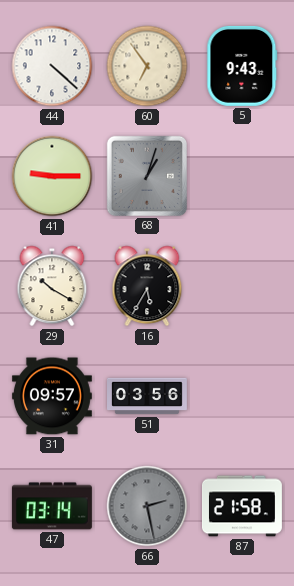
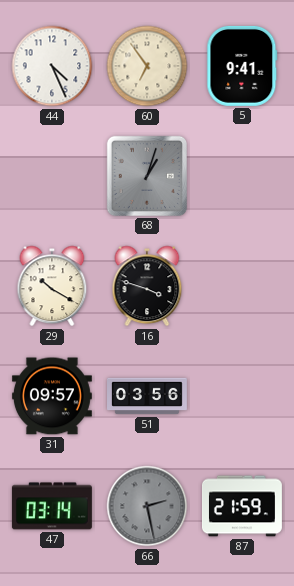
44: 4:22 -> 4:26
5: 9:43 -> 9:41
41: 9:15 -> none
16: 5:35 -> 3:48
87: 21:58 -> 21:59
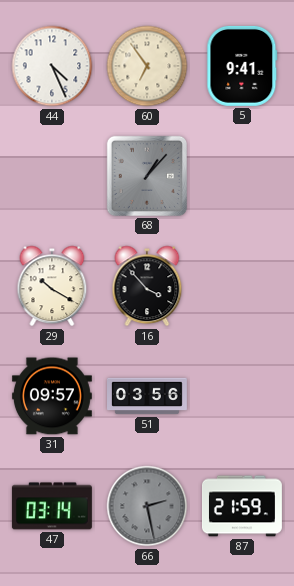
68: 1:03 -> 1:07
16: 3:48 -> 3:53
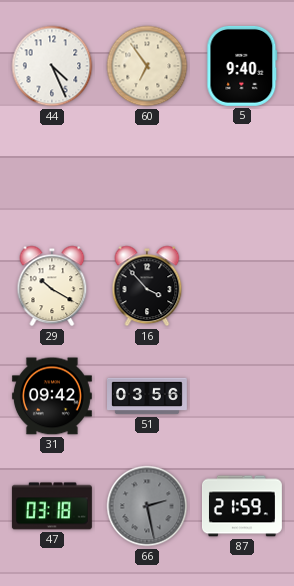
5: 9:41 -> 9:40
68: 1:07 -> none
31: 09:57 -> 09:42
47: 03:14 -> 03:18
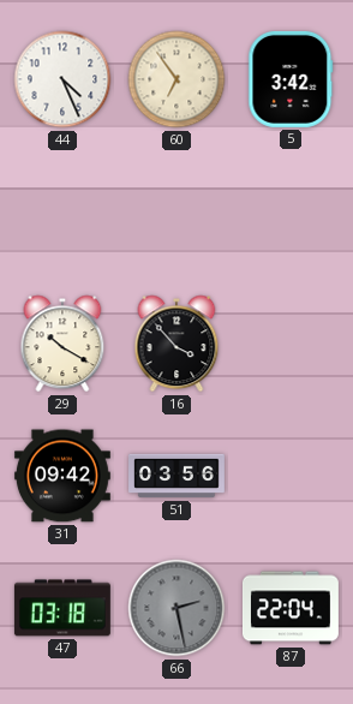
5: 9:40 -> 3:42
87: 21:59 -> 22:04
